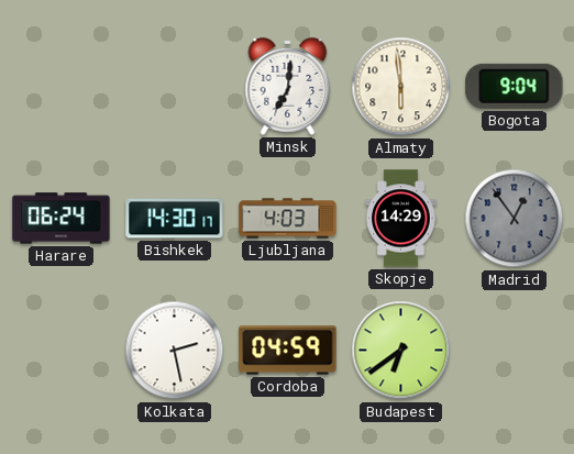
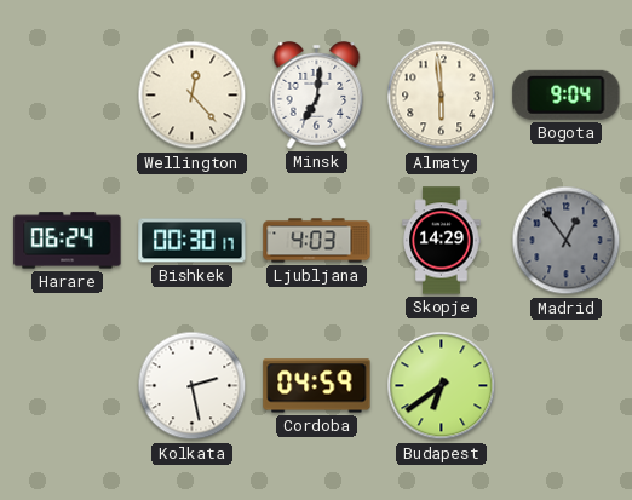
Wellington: none -> 12:23
Bishkek: 14:30 -> 00:30
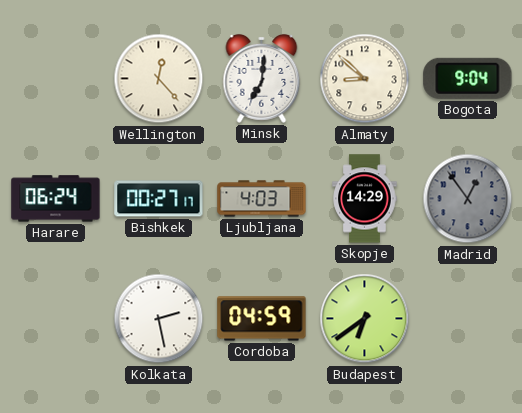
Almaty: 5:59 -> 8:52
Bishkek: 00:30 -> 00:27
